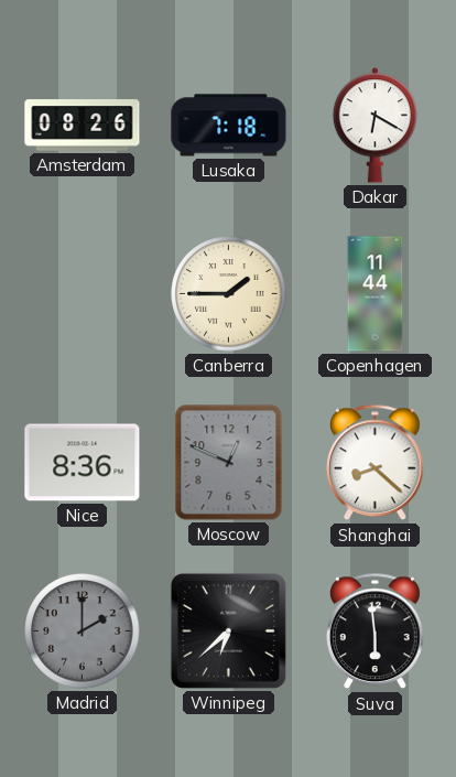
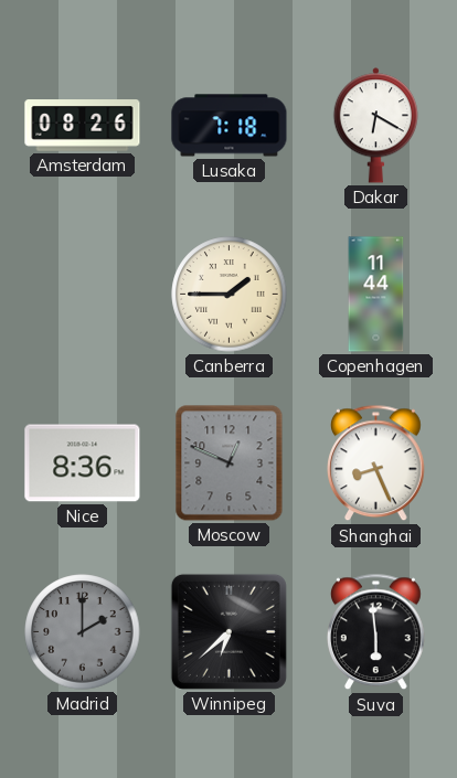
Shanghai: 8:22 -> 8:26
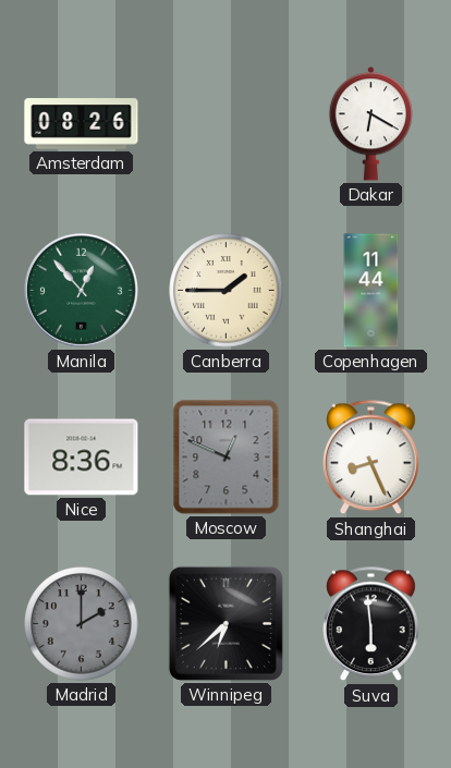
Lusaka: 7:18 -> none
Manila: none -> 12:53
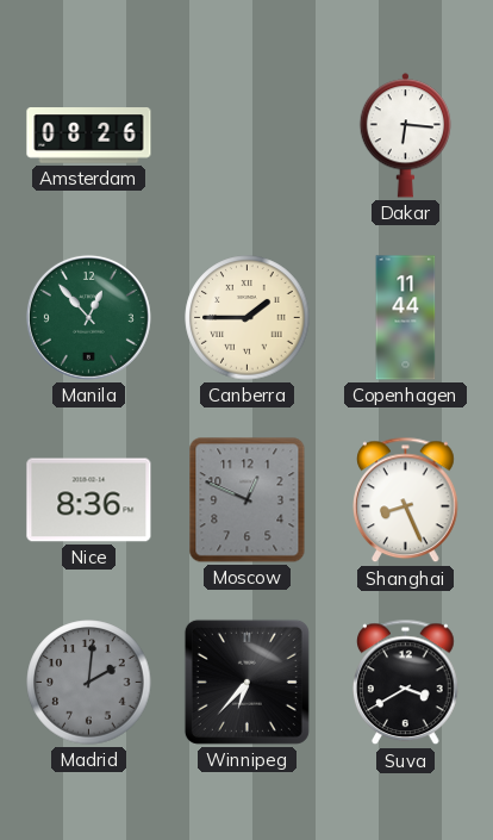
Dakar: 6:20 -> 6:16
Madrid: 2:00 -> 2:01
Winnipeg: 6:38 -> 6:37
Suva: 5:59 -> 3:40
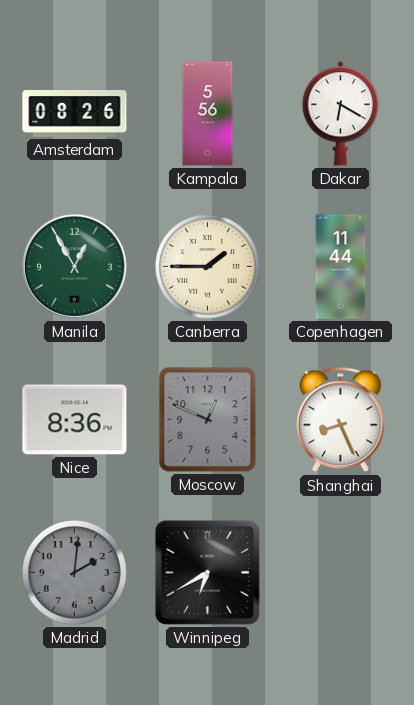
Kampala: none -> 5:56
Dakar: 6:16 -> 6:20
Manila: 12:53 -> 12:55
Winnipeg: 6:37 -> 6:40
Suva: 3:40 -> none
